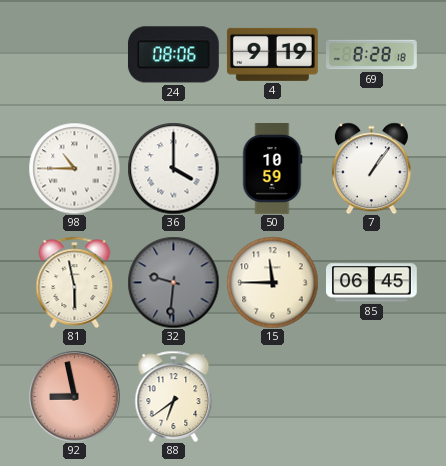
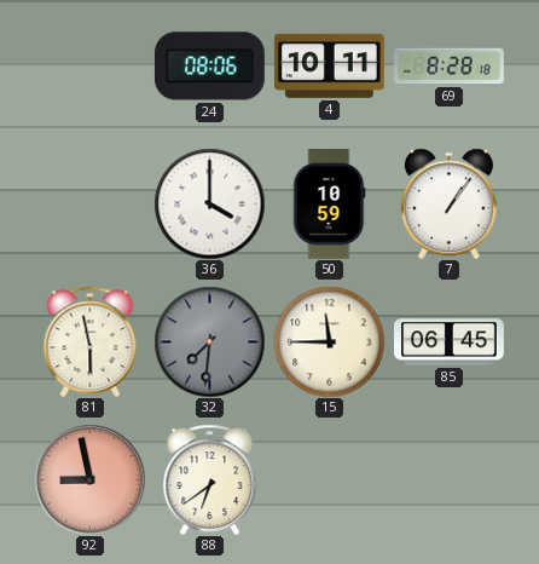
4: 9:19 -> 10:11
98: 10:45 -> none
32: 9:31 -> 7:31
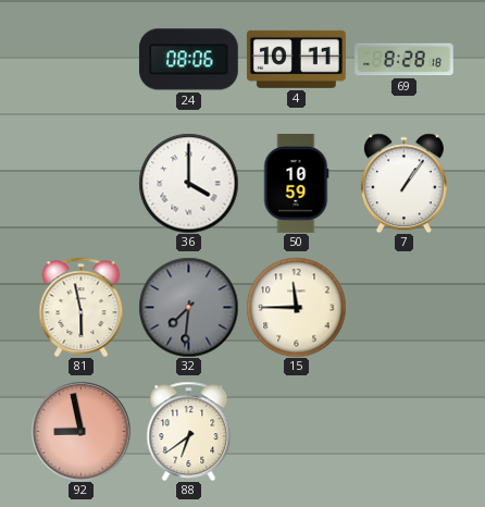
85: 06:45 -> none
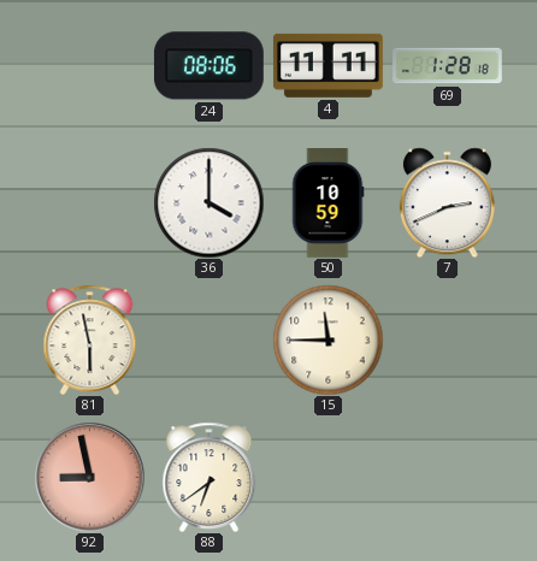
4: 10:11 -> 11:11
69: 8:28 -> 1:28
7: 1:06 -> 2:41
32: 7:31 -> none
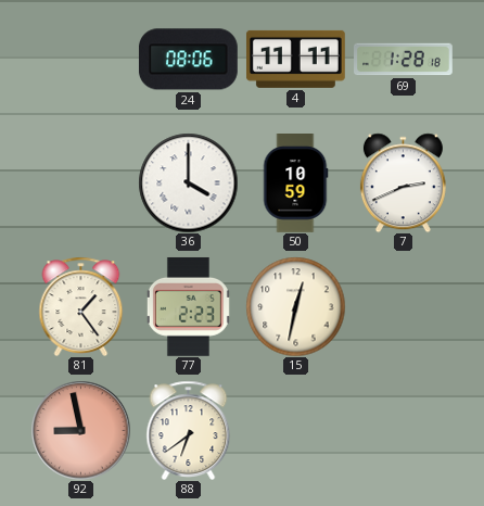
81: 5:58 -> 1:24
77: none -> 2:23
15: 11:45 -> 12:32
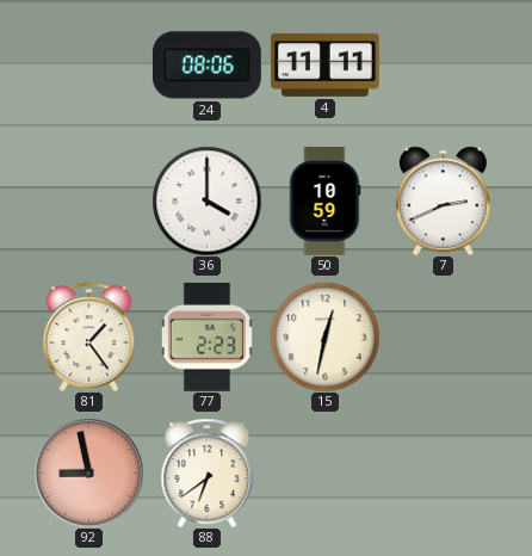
69: 1:28 -> none
